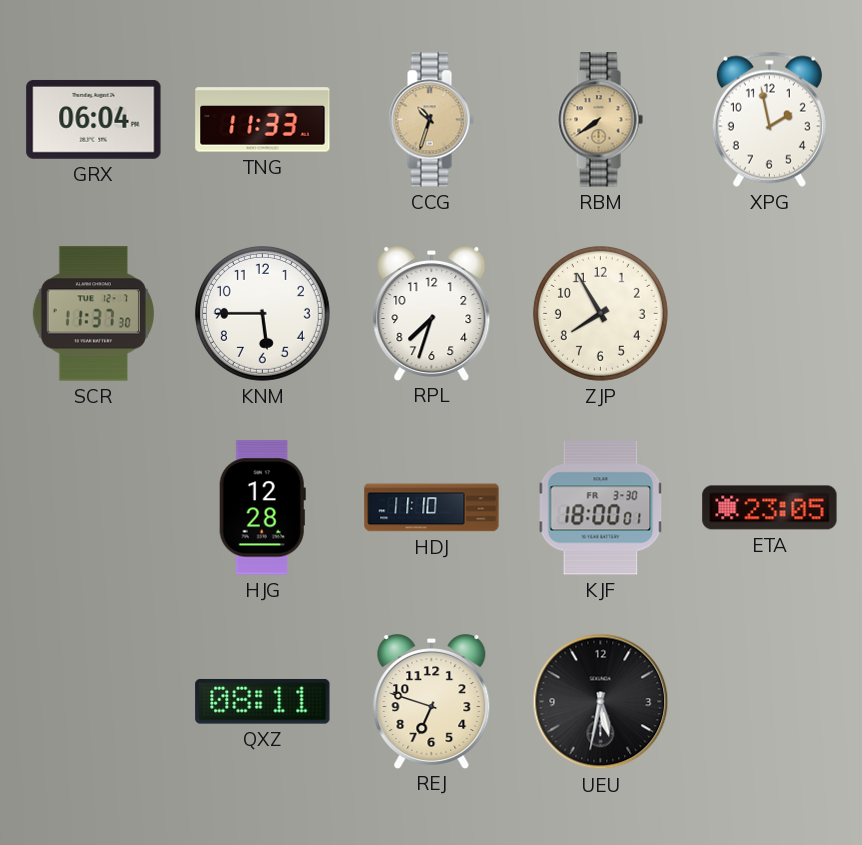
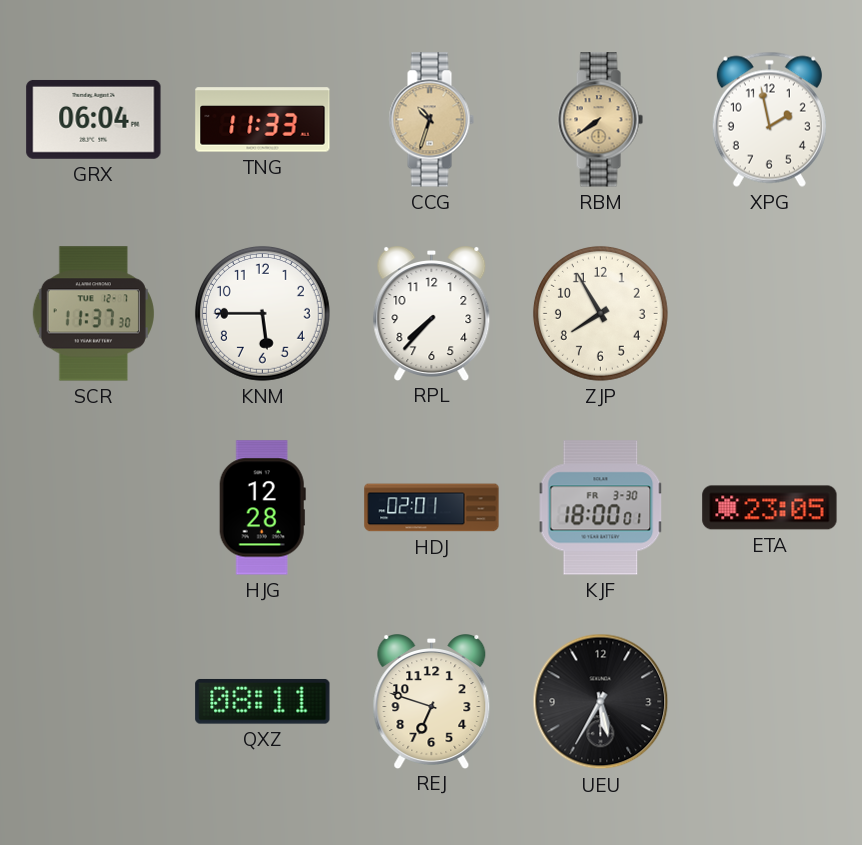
RPL: 7:33 -> 7:37
HDJ: 11:10 -> 02:01
UEU: 5:32 -> 5:35
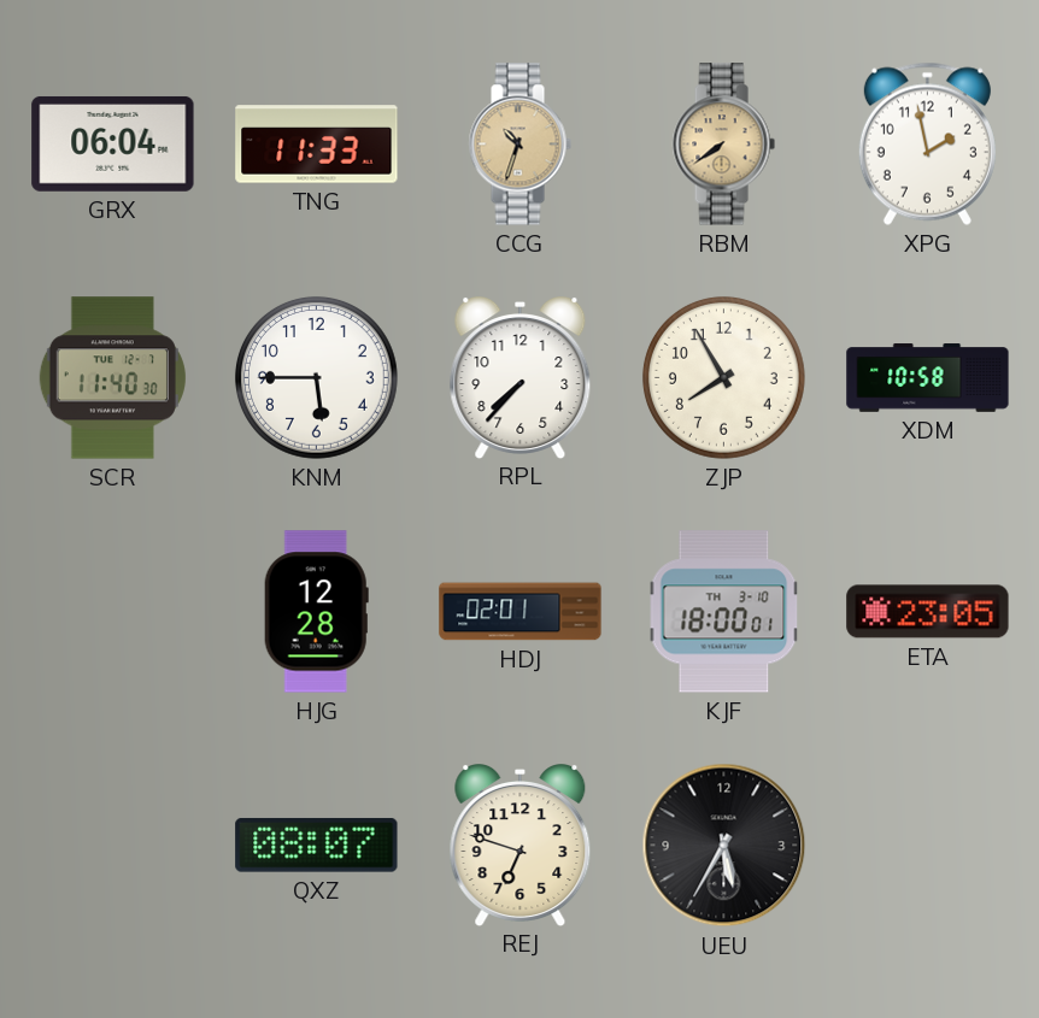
SCR: 11:37 -> 11:40
XDM: none -> 10:58
KJF date: FR 3-30 -> TH 3-10
QXZ: 08:11 -> 08:07
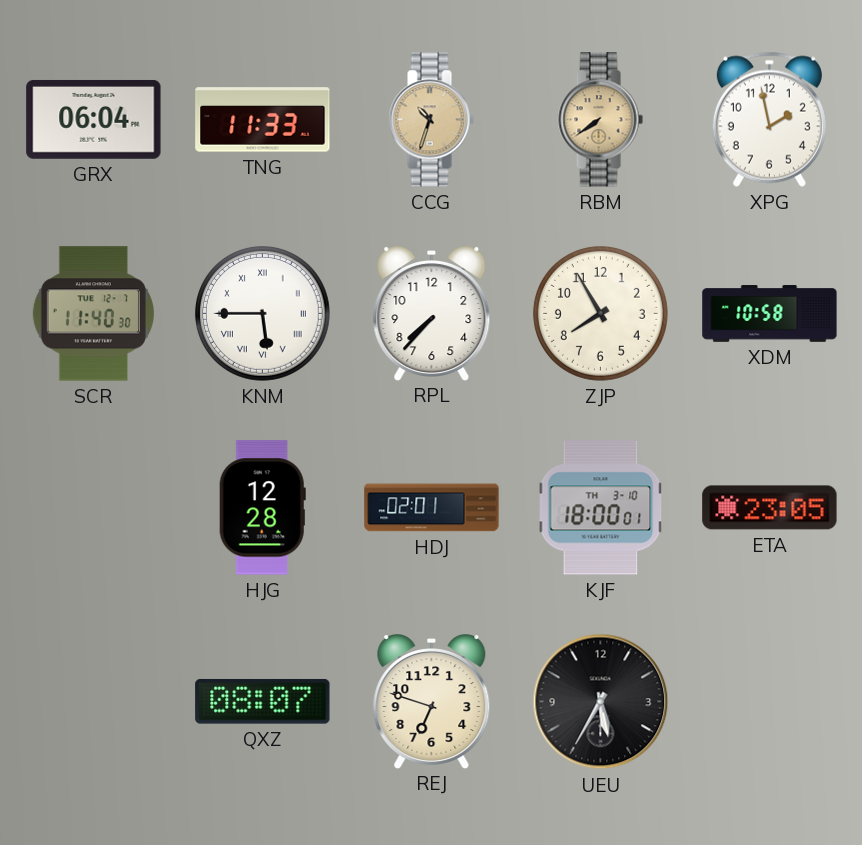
KNM numerals: Arabic -> Roman
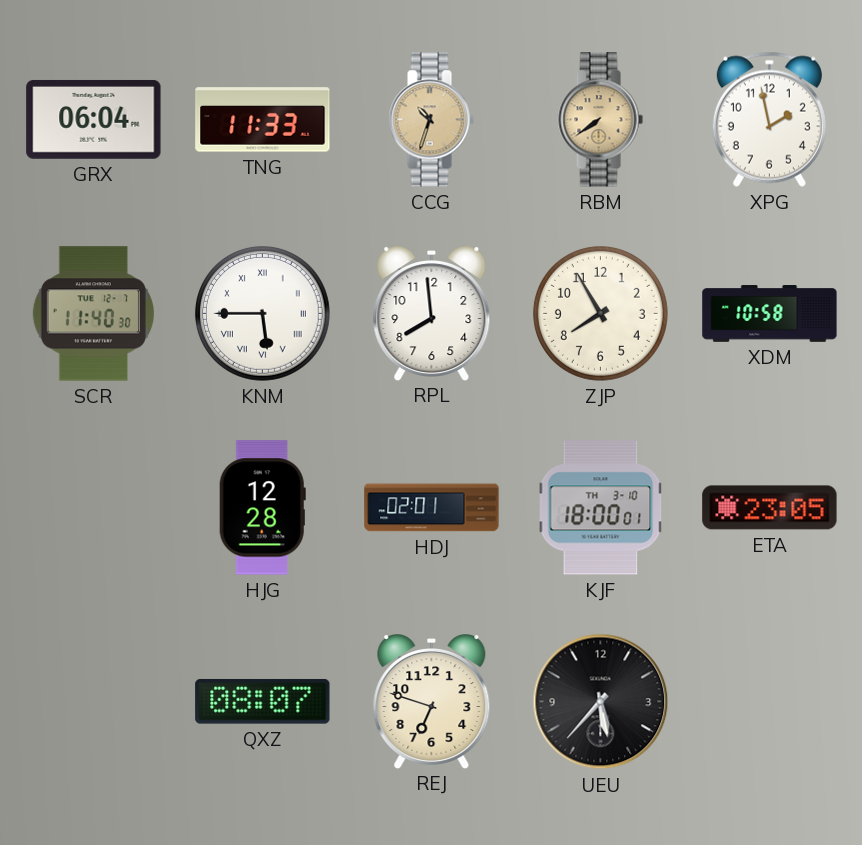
RPL: 7:37 -> 7:59
UEU: 5:35 -> 5:37
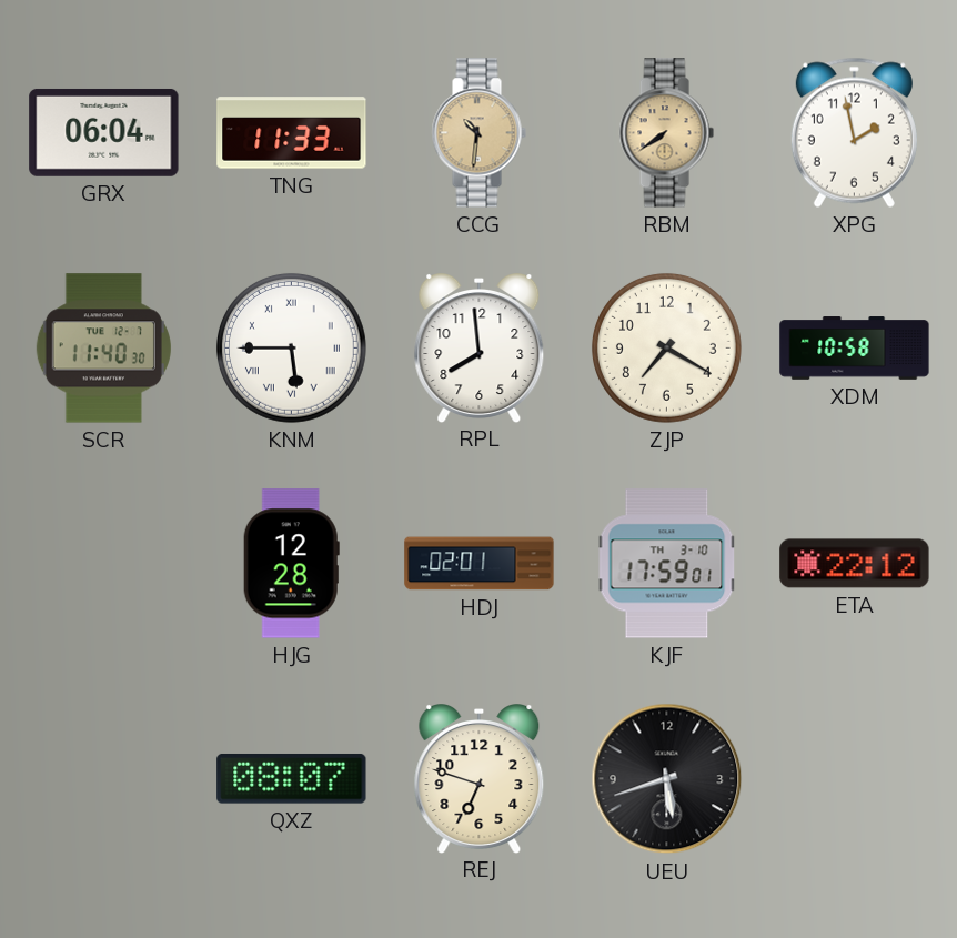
CCG: 10:33 -> 10:31
ZJP: 7:55 -> 7:20
KJF: 18:00 -> 17:59
ETA: 23:05 -> 22:12
UEU: 5:37 -> 5:42
